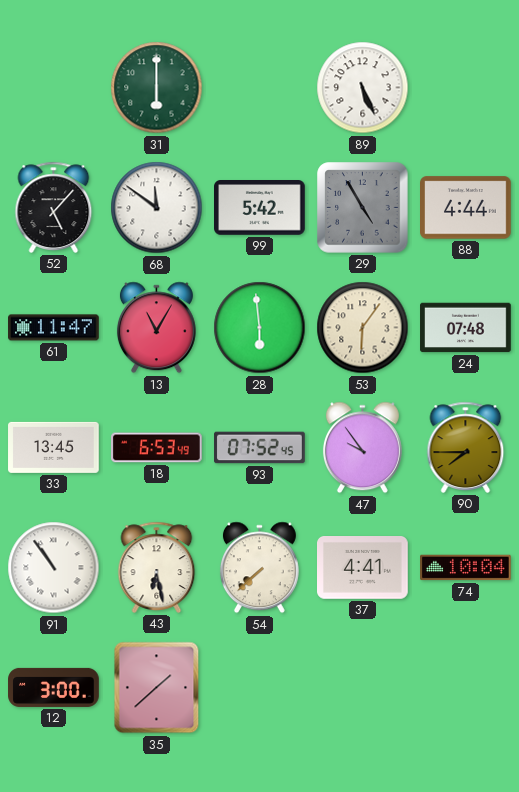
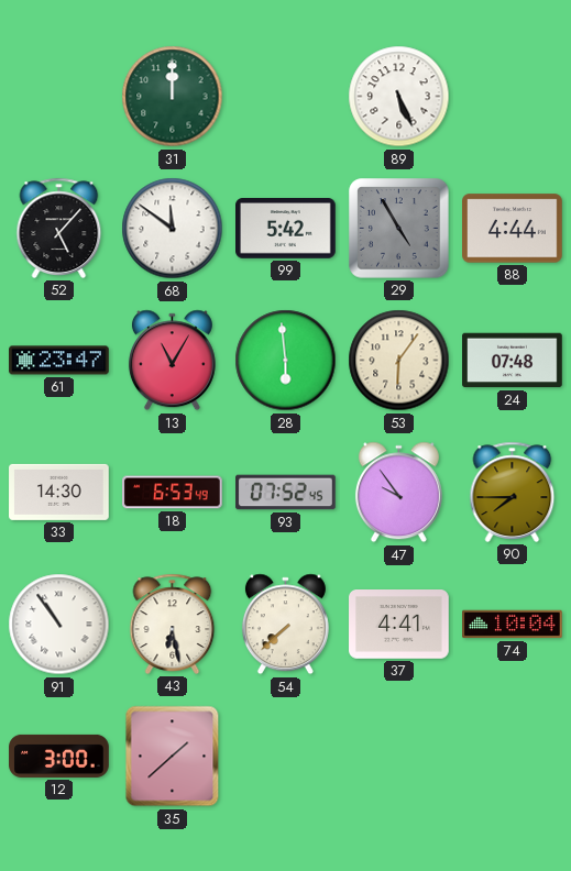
31: 6:00 -> 12:00
61: 11:47 -> 23:47
33: 13:45 -> 14:30
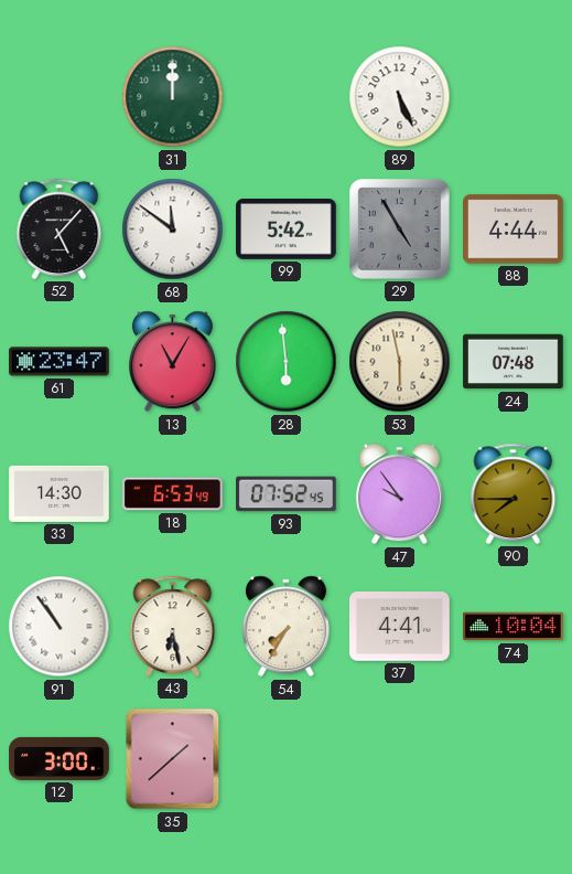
53: 6:06 -> 5:58
54: 7:38 -> 7:35
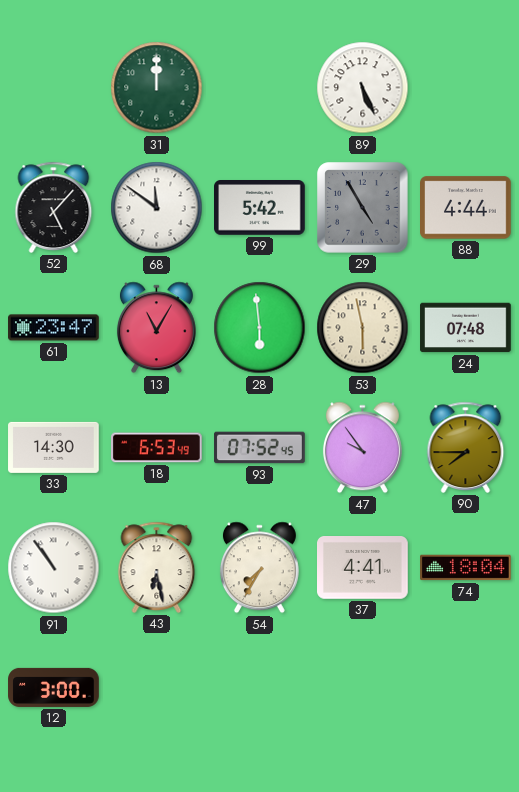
74: 10:04 -> 18:04
35: 1:38 -> none
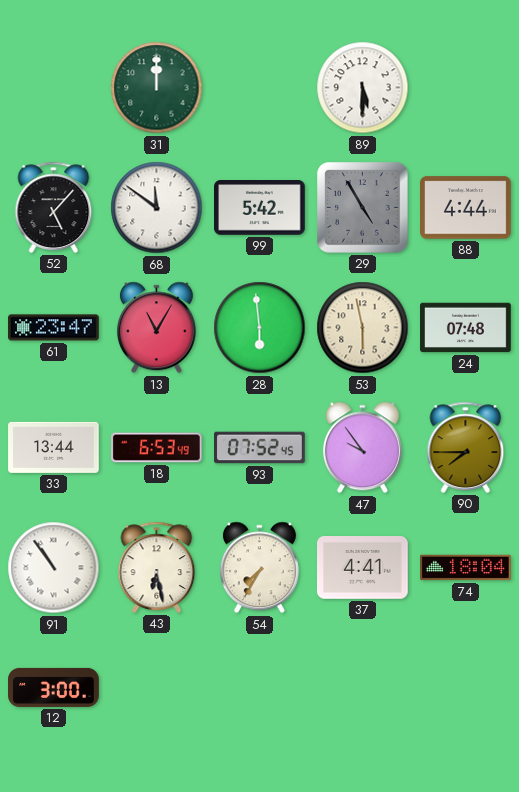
89: 5:26 -> 5:30
33: 14:30 -> 13:44
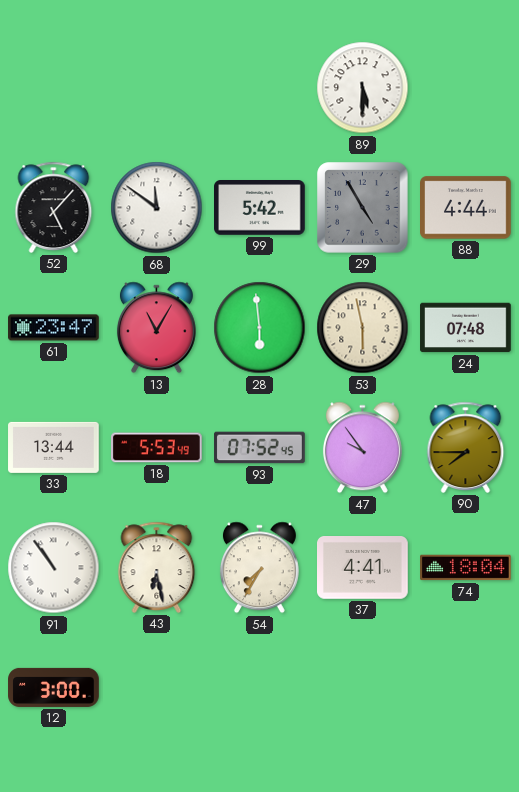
31: 12:00 -> none
18: 6:53 -> 5:53
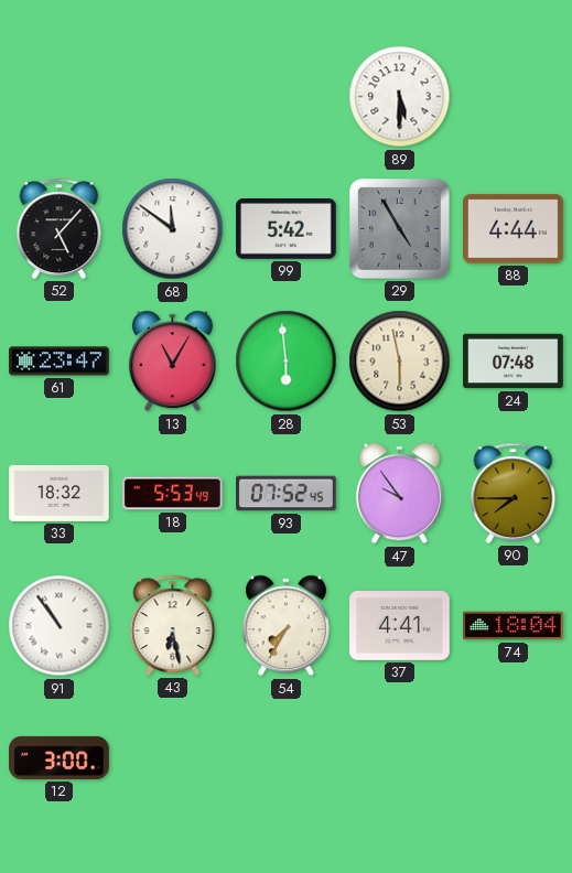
33: 13:44 -> 18:32
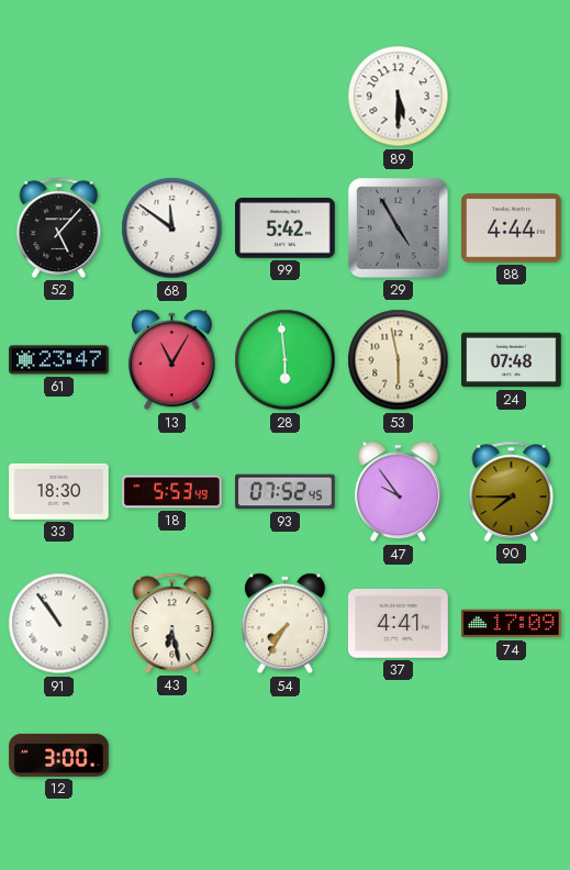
33: 18:32 -> 18:30
74: 18:04 -> 17:09
